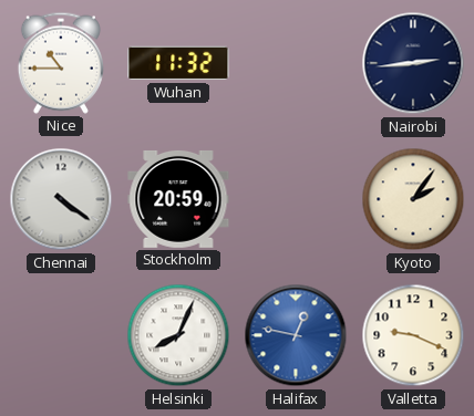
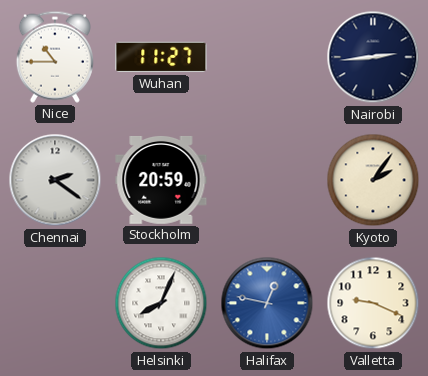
Wuhan: 11:32 -> 11:27
Chennai: 4:21 -> 2:21
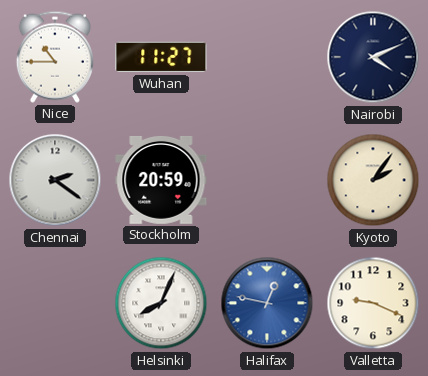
Nairobi: 2:44 -> 4:11
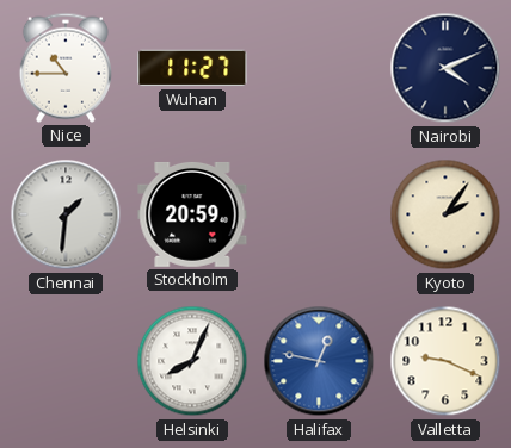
Chennai: 2:21 -> 1:31
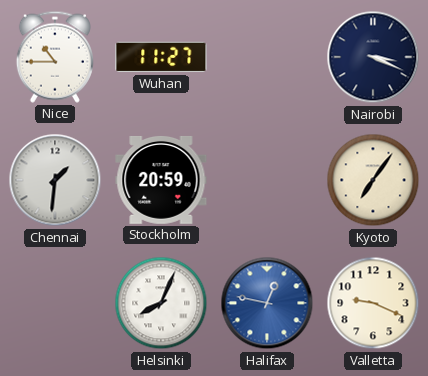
Nairobi: 4:11 -> 3:19
Kyoto: 2:06 -> 7:06
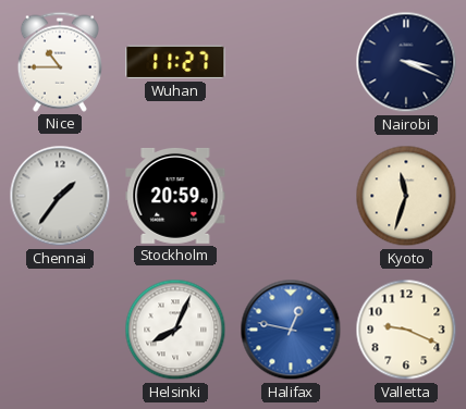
Chennai: 1:31 -> 1:36
Kyoto: 7:06 -> 11:33
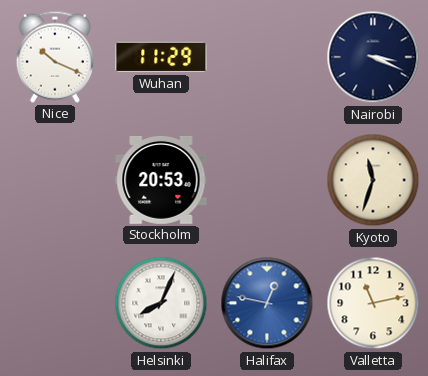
Nice: 10:45 -> 10:19
Wuhan: 11:27 -> 11:29
Chennai: 1:36 -> none
Stockholm: 20:59 -> 20:53
Valletta: 9:19 -> 11:13
